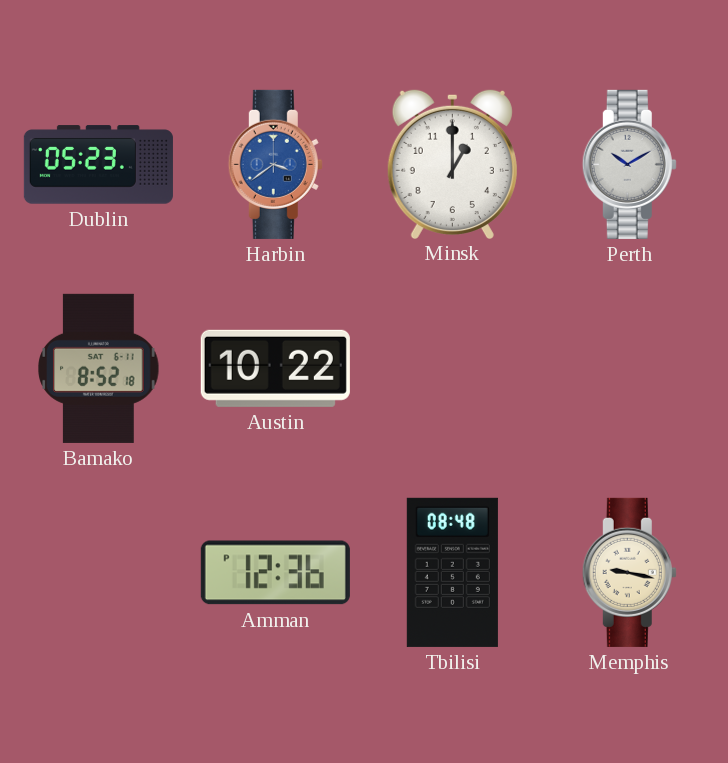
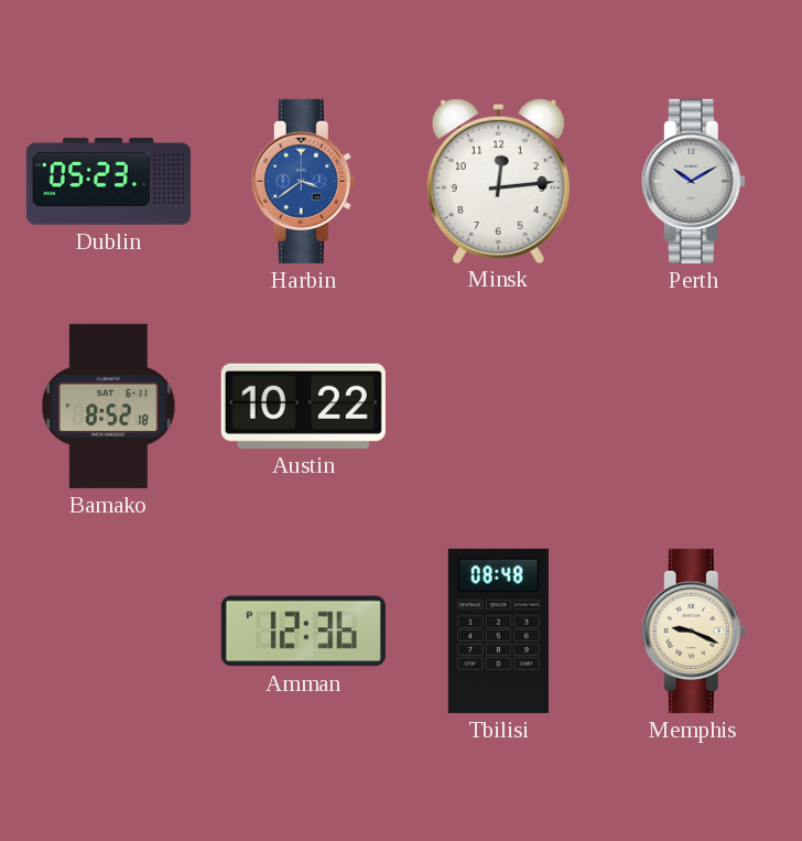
Minsk: 1:00 -> 12:14
Memphis: 9:17 -> 9:19
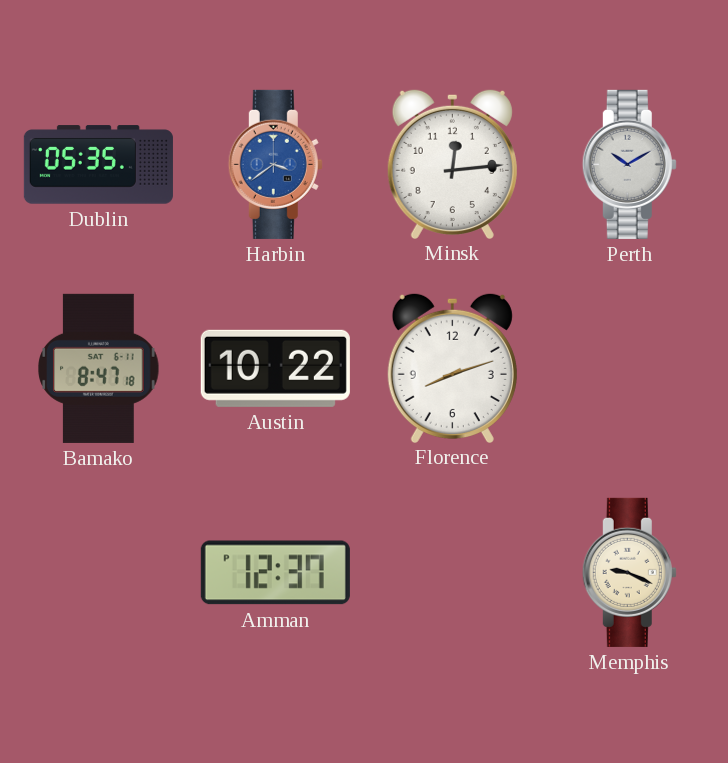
Dublin: 05:23 -> 05:35
Bamako: 8:52 -> 8:47
Florence: none -> 8:12
Amman: 12:36 -> 12:37
Tbilisi: 08:48 -> none
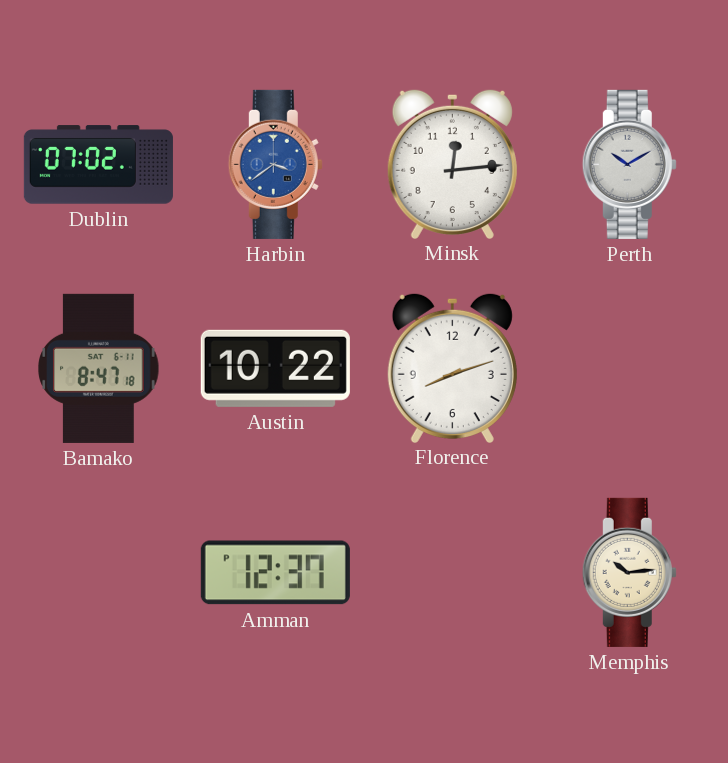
Dublin: 05:35 -> 07:02
Memphis: 9:19 -> 10:14
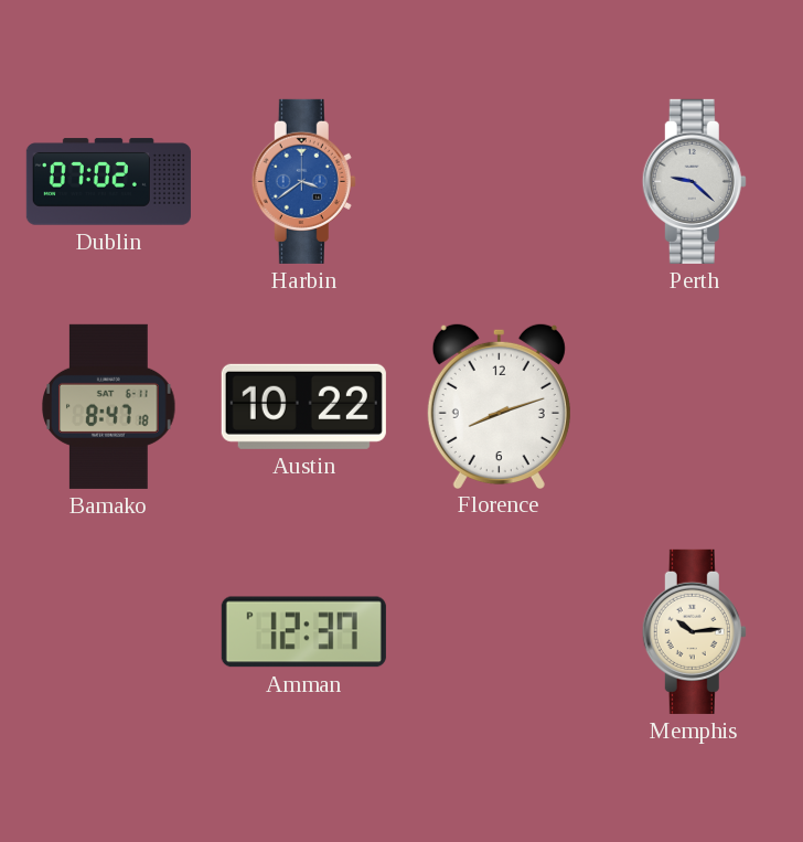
Minsk: 12:14 -> none
Perth: 10:10 -> 9:22
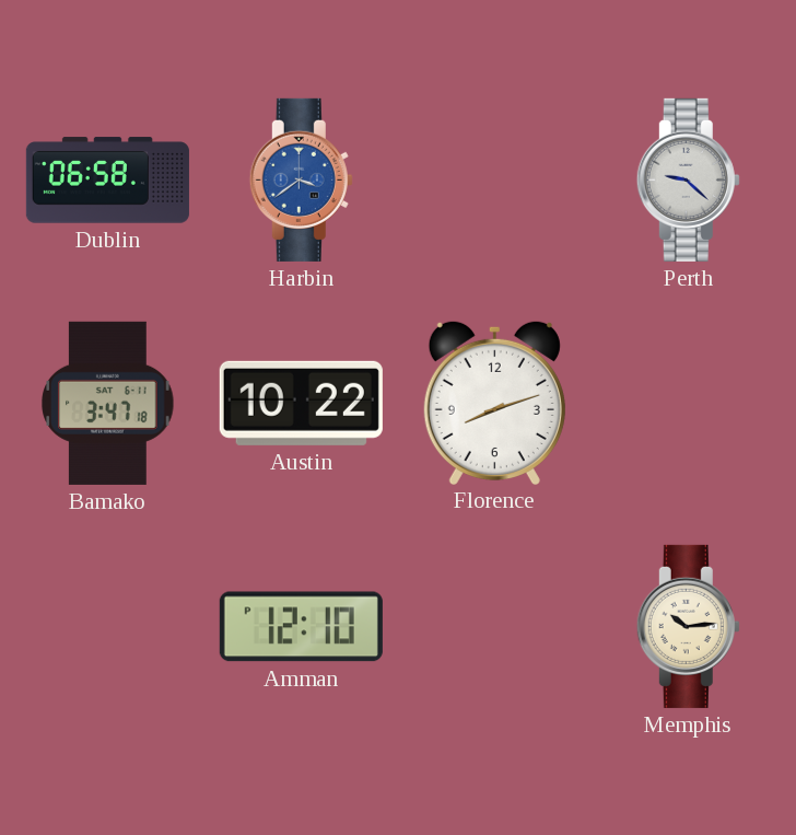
Dublin: 07:02 -> 06:58
Bamako: 8:47 -> 3:47
Amman: 12:37 -> 12:10
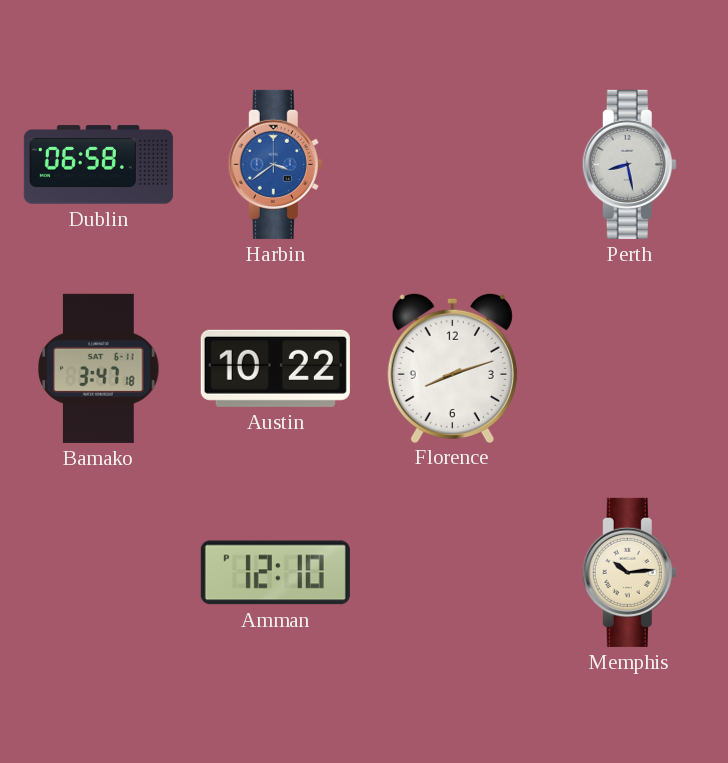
Perth: 9:22 -> 8:28
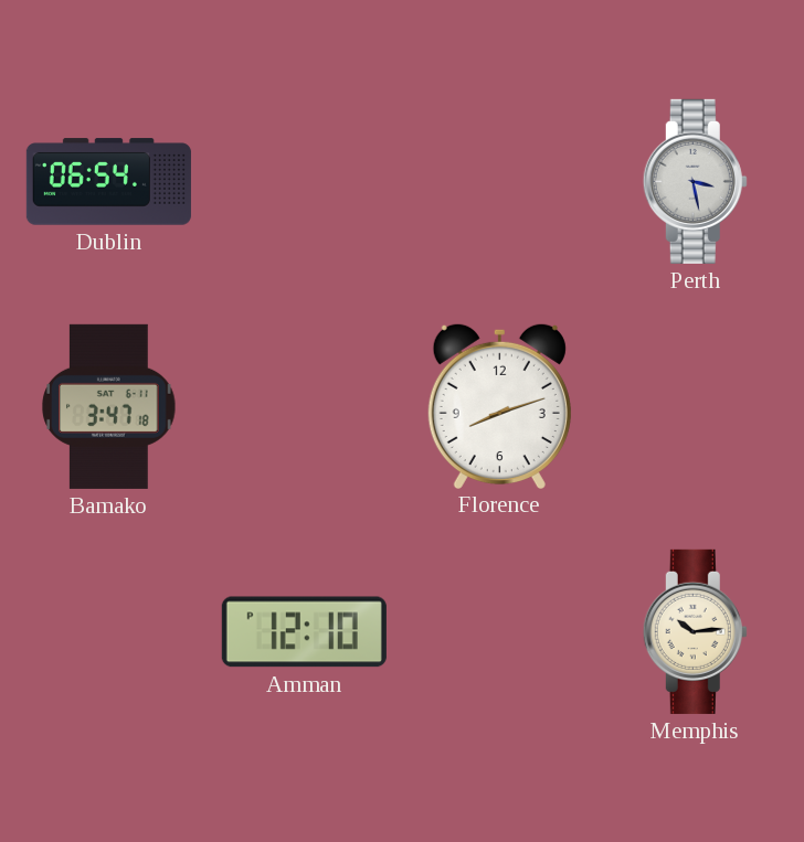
Dublin: 06:58 -> 06:54
Harbin: 3:39 -> none
Perth: 8:28 -> 3:28
Austin: 10:22 -> none
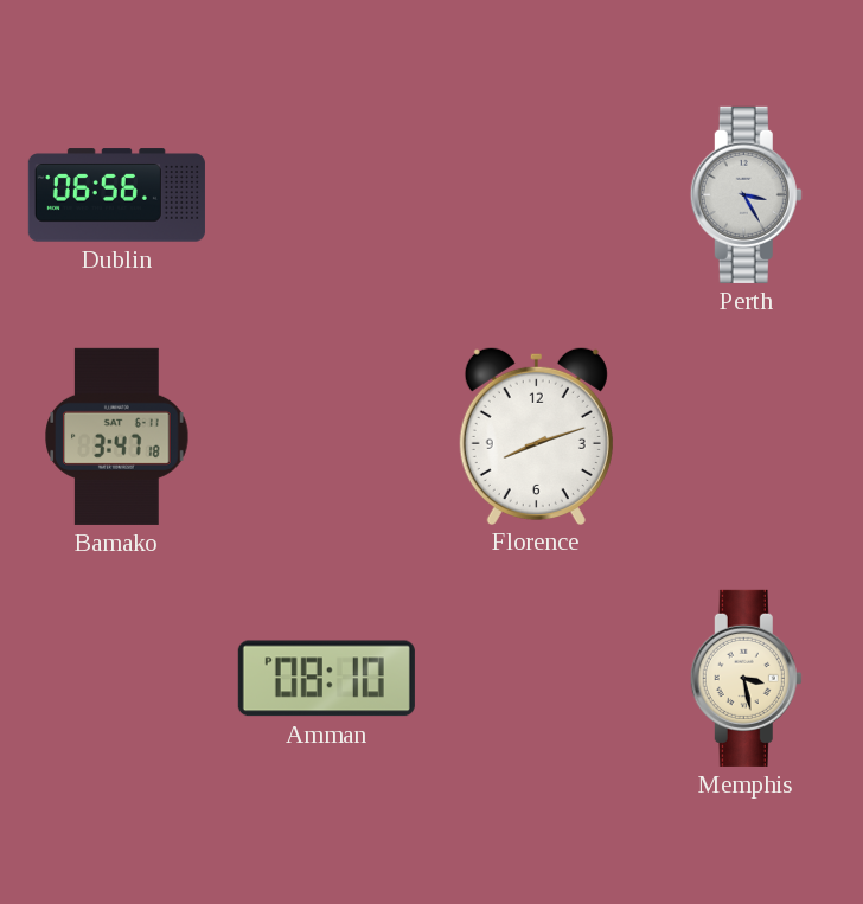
Dublin: 06:54 -> 06:56
Perth: 3:28 -> 3:25
Amman: 12:10 -> 08:10
Memphis: 10:14 -> 3:28
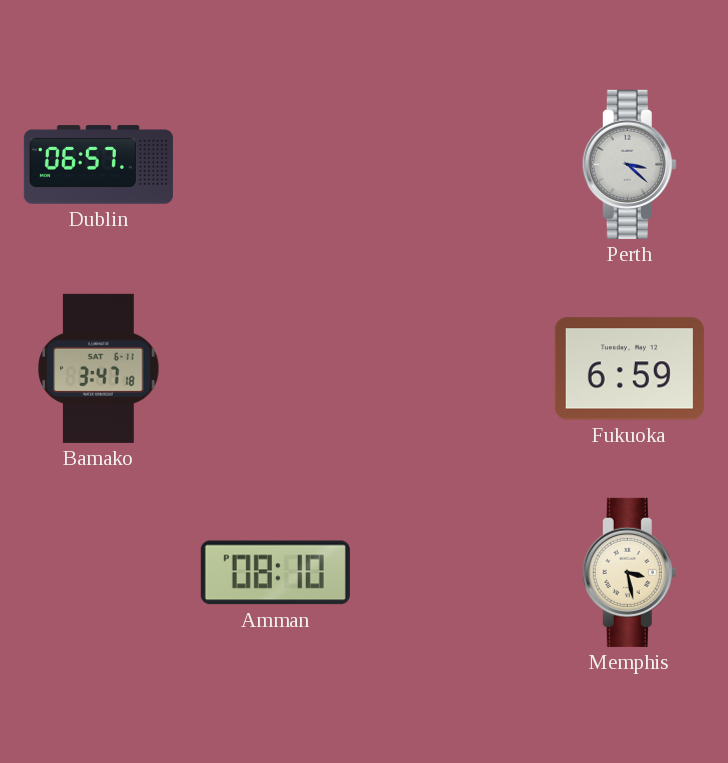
Dublin: 06:56 -> 06:57
Perth: 3:25 -> 3:22
Florence: 8:12 -> none
Fukuoka: none -> 6:59
